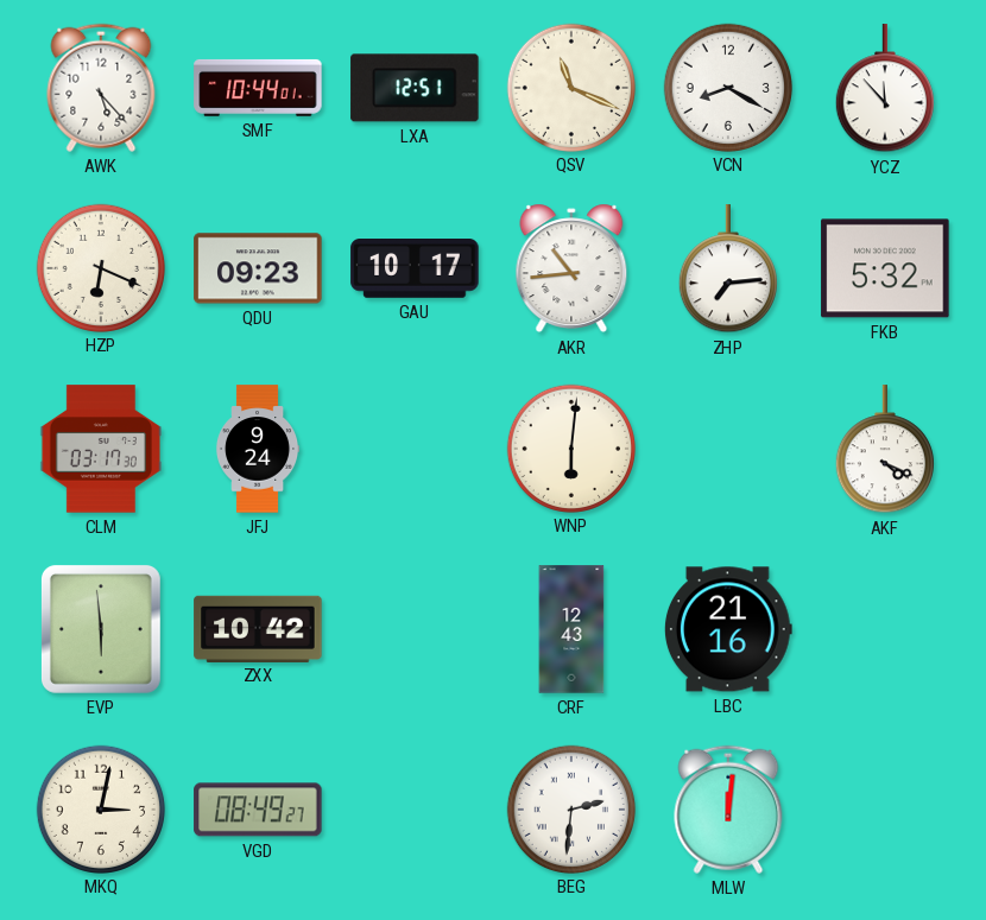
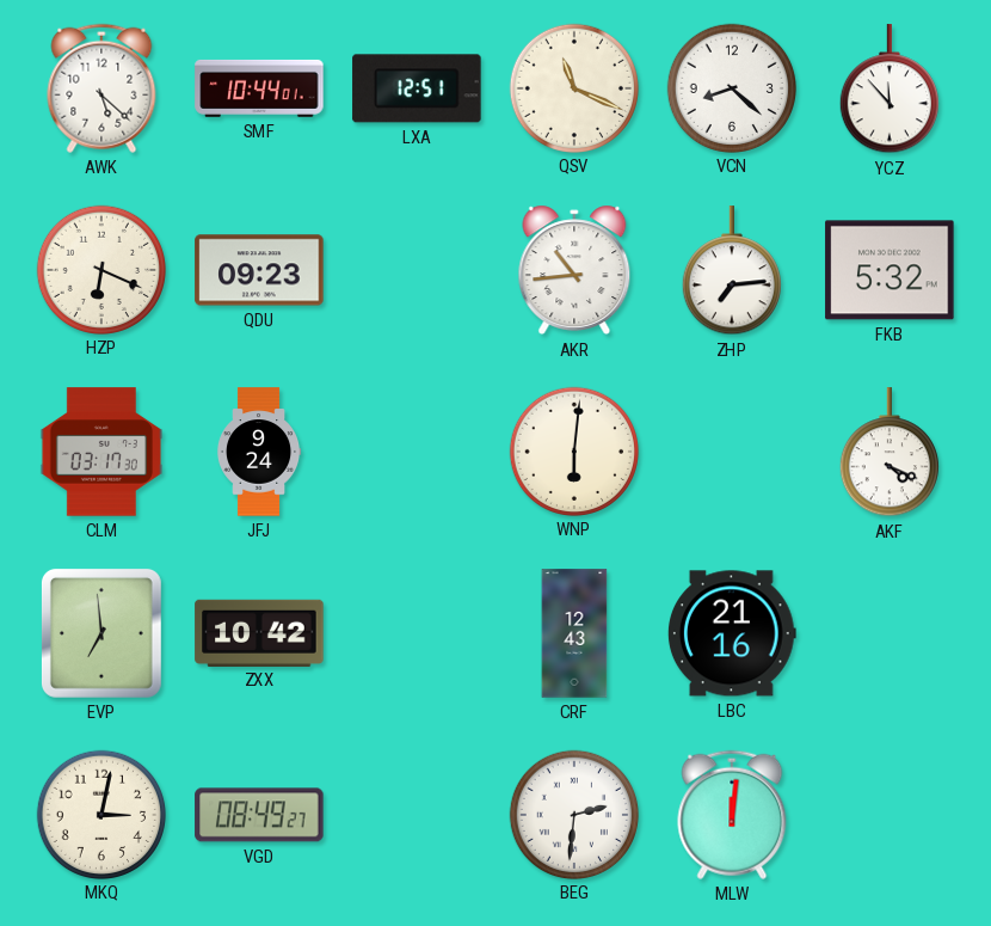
AWK: 5:23 -> 5:22
VCN: 8:20 -> 8:22
GAU: 10:17 -> none
EVP: 5:59 -> 6:59
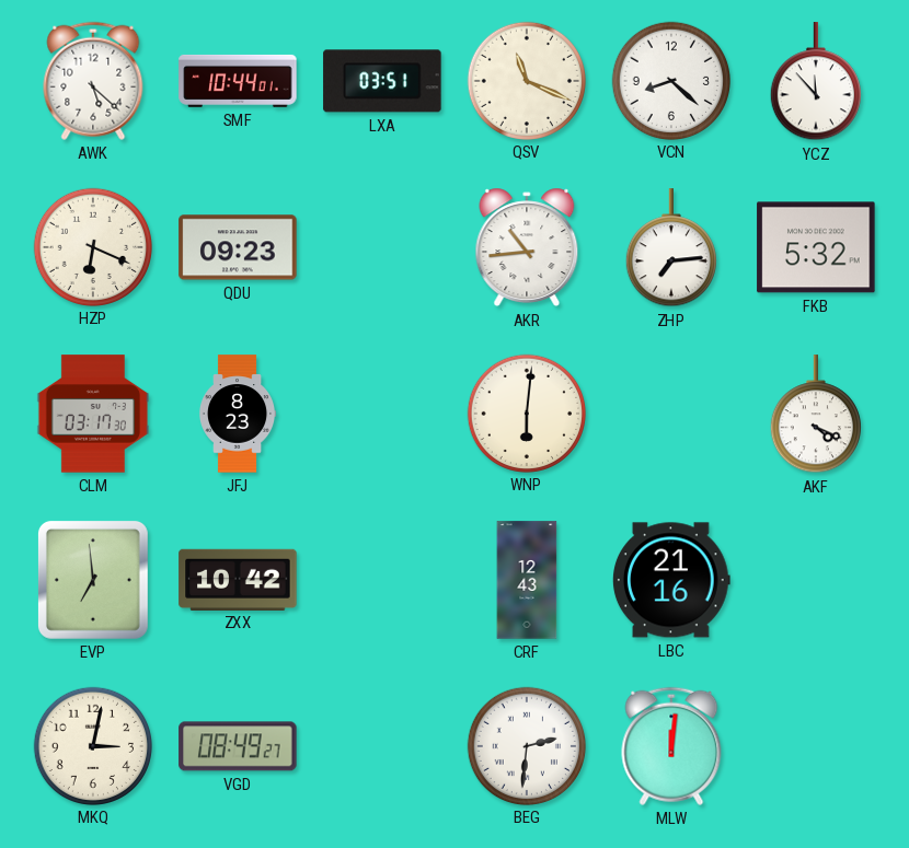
LXA: 12:51 -> 03:51
JFJ: 9:24 -> 8:23
